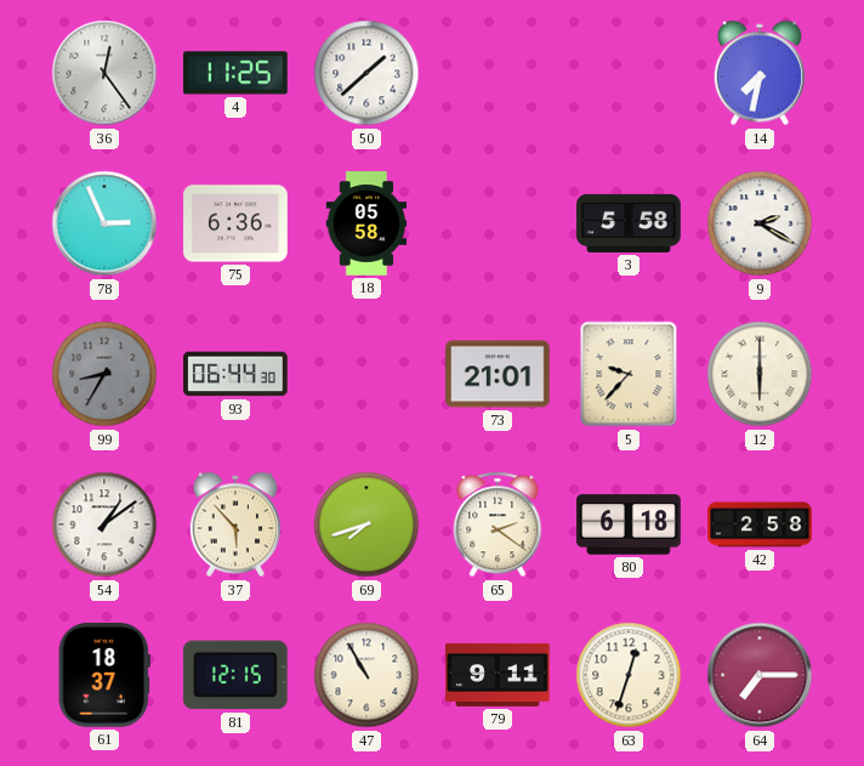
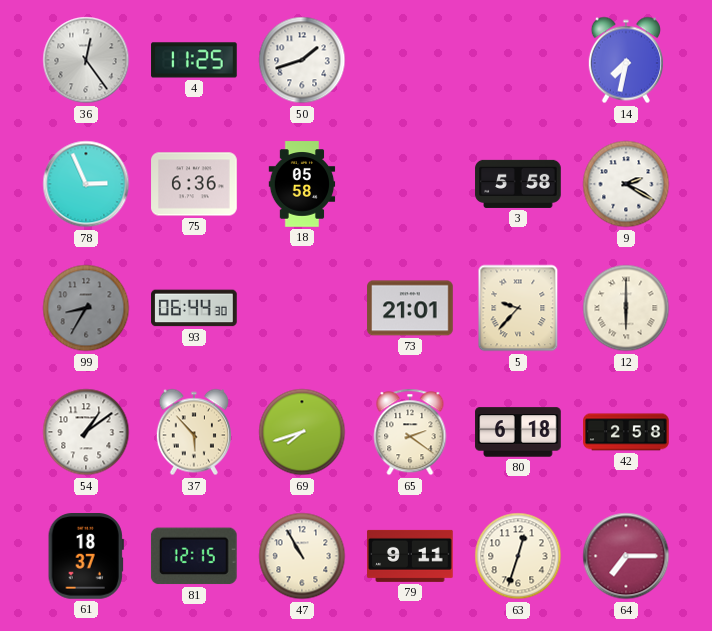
50: 1:38 -> 1:42
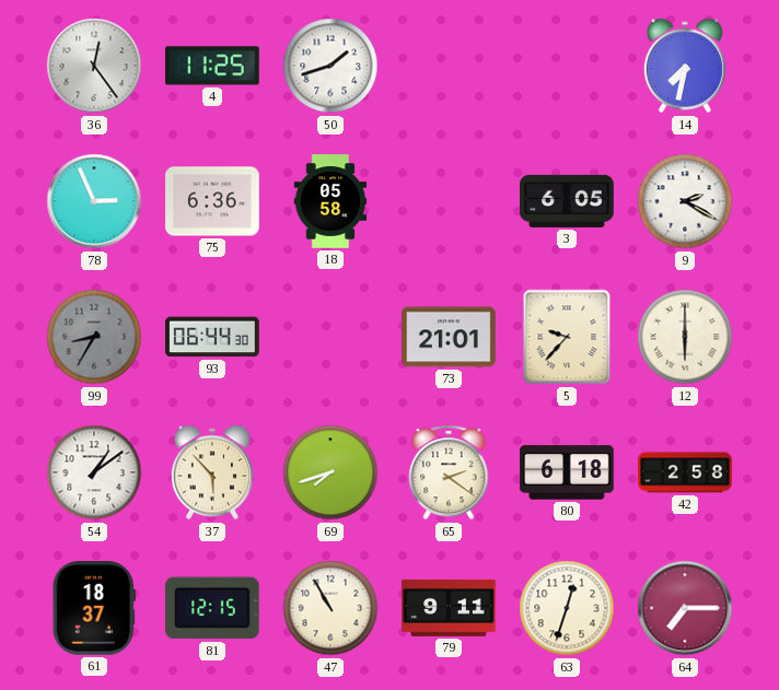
3: 5:58 -> 6:05
